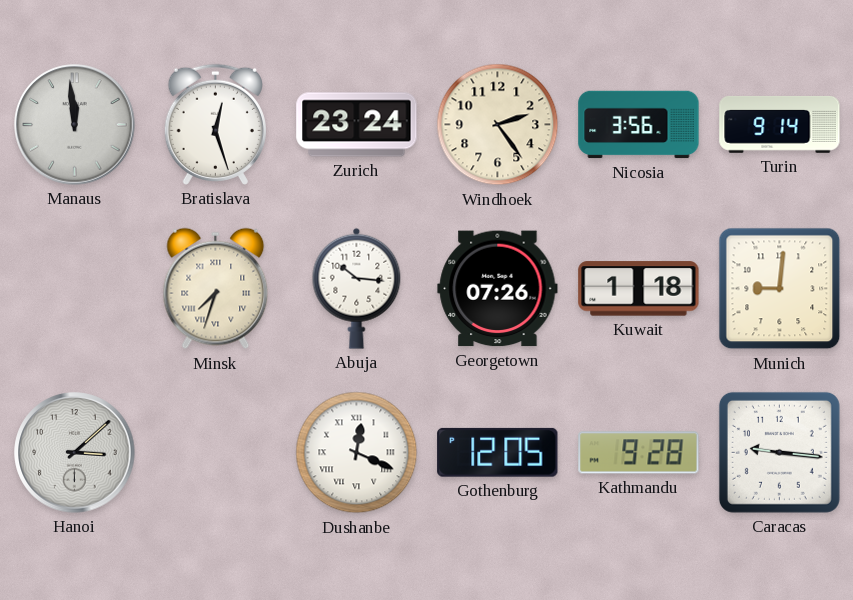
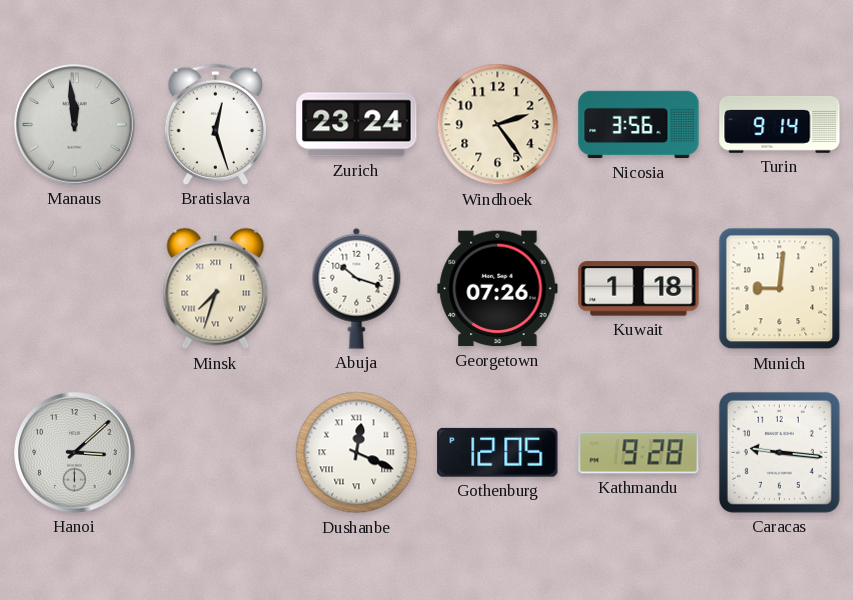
Abuja: 10:16 -> 10:18
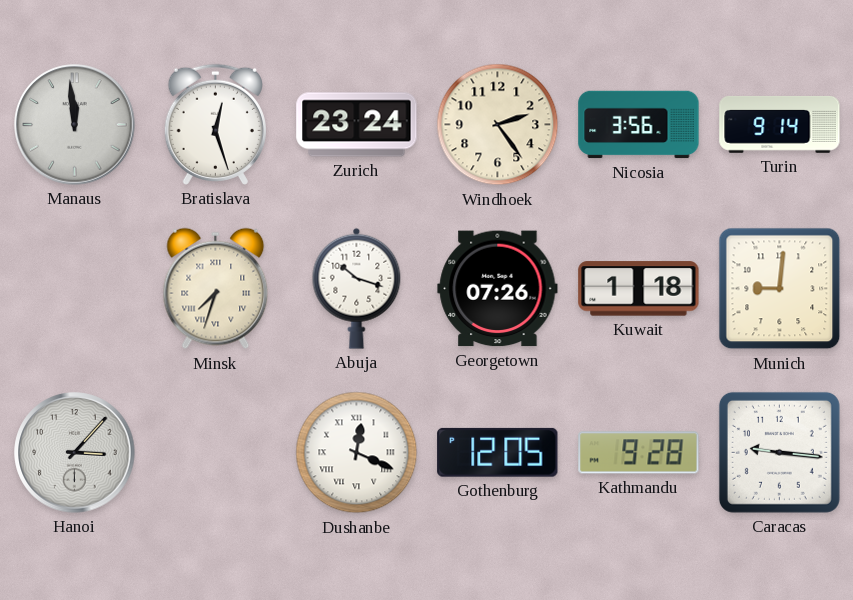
Hanoi: 3:08 -> 3:07
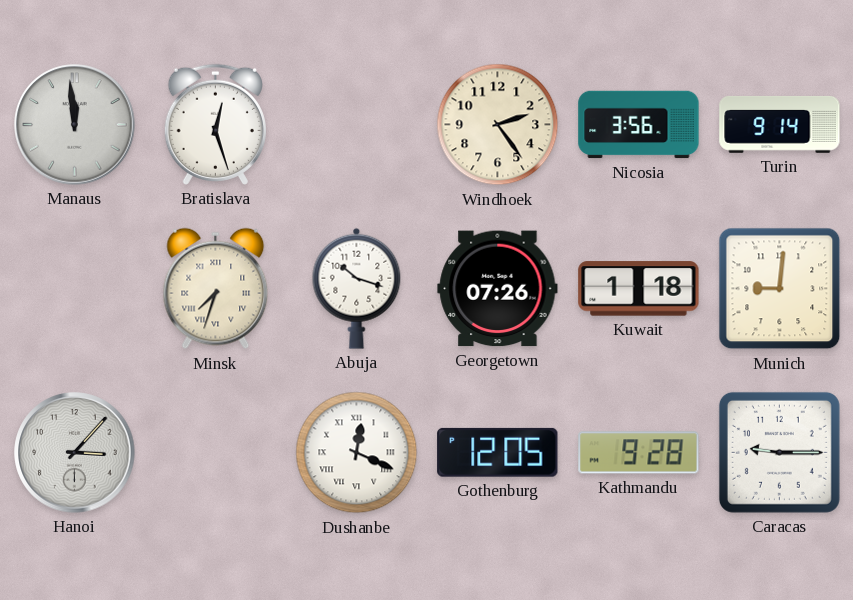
Zurich: 23:24 -> none
Caracas: 9:16 -> 9:15
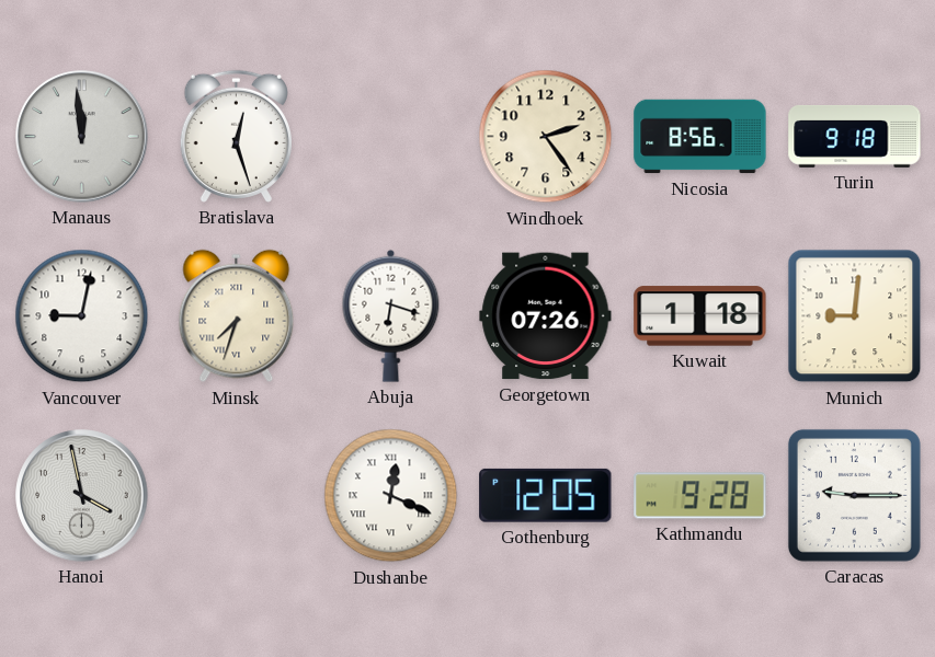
Nicosia: 3:56 -> 8:56
Turin: 9:14 -> 9:18
Vancouver: none -> 9:02
Abuja: 10:18 -> 6:18
Hanoi: 3:07 -> 3:58
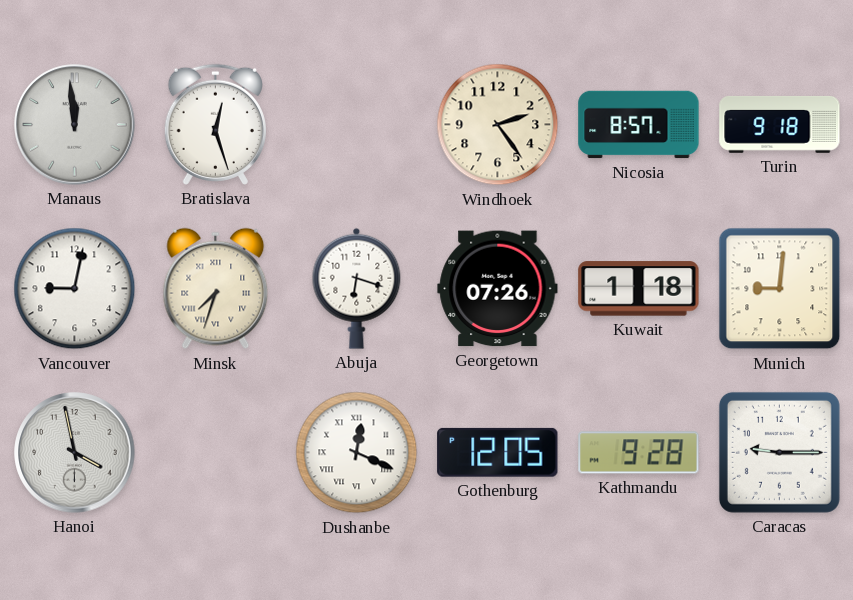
Nicosia: 8:56 -> 8:57
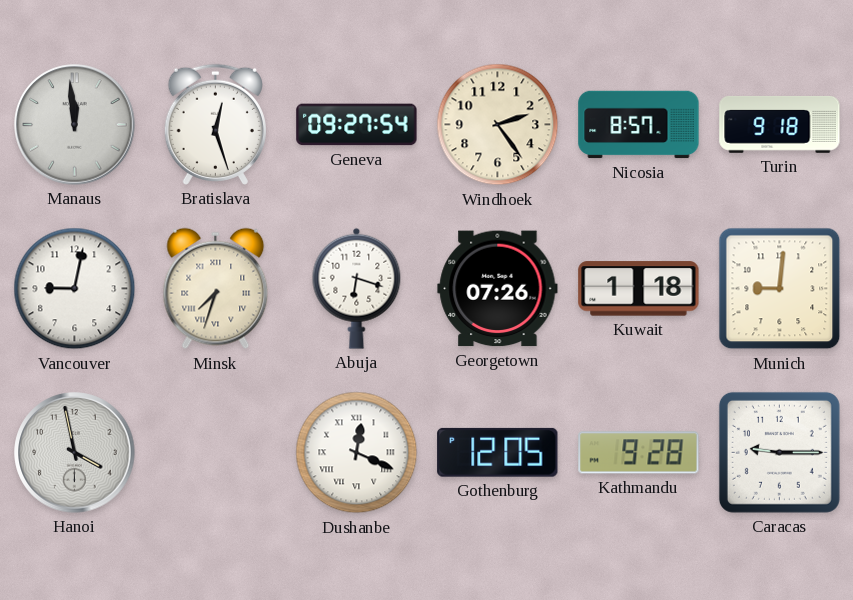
Geneva: none -> 09:27
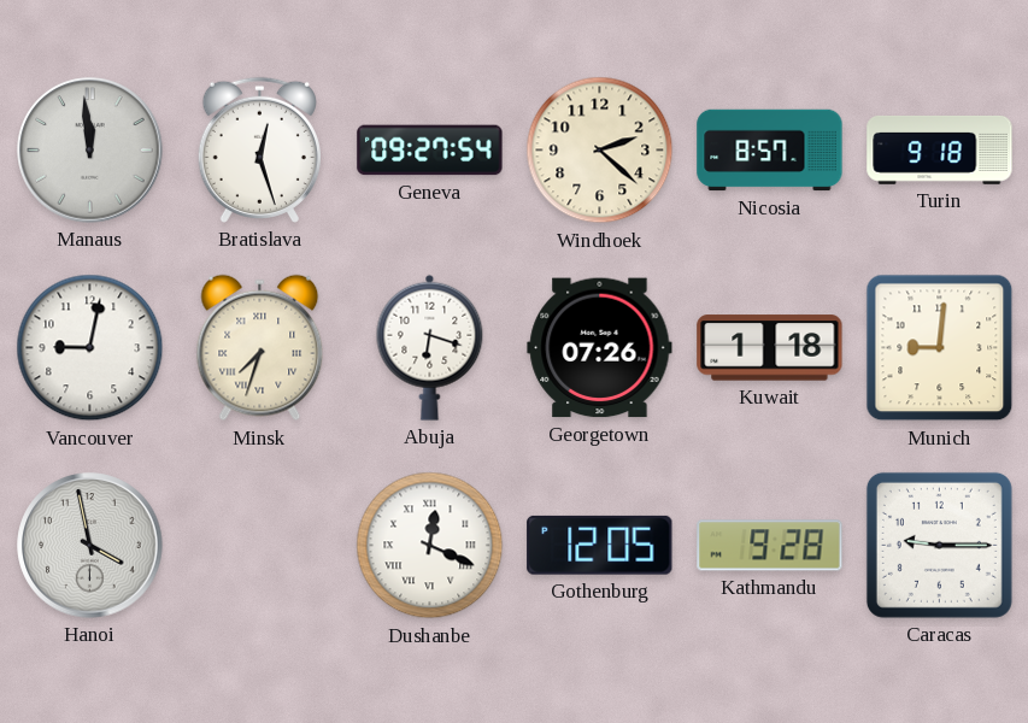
Windhoek: 2:24 -> 2:22
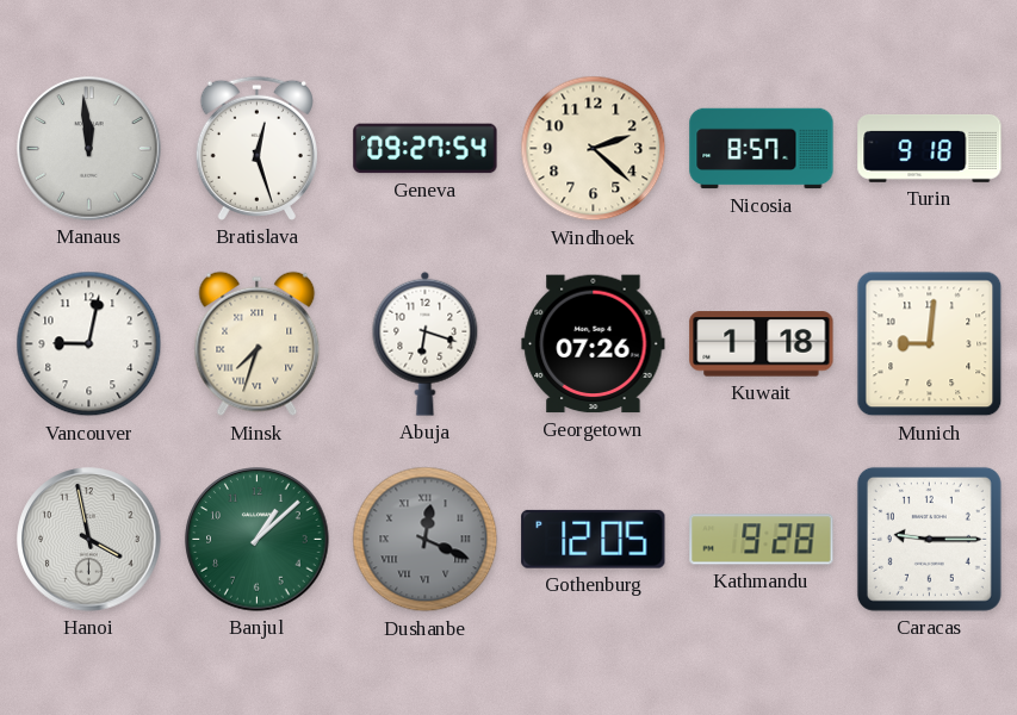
Banjul: none -> 1:08
Dushanbe dial: white -> grey
